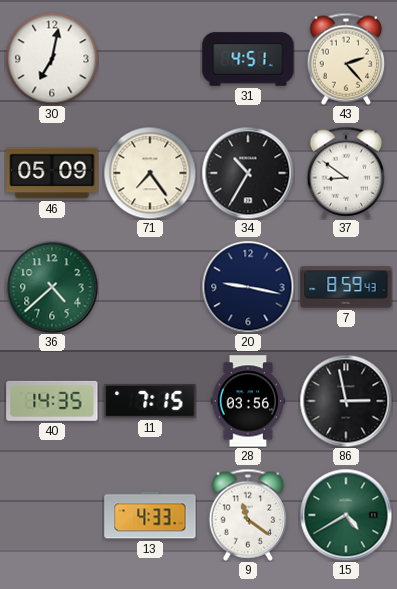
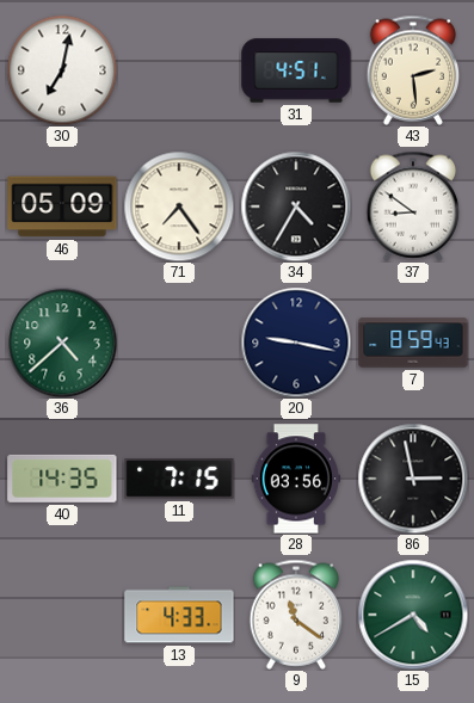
43: 2:23 -> 2:29
34: 10:35 -> 4:35
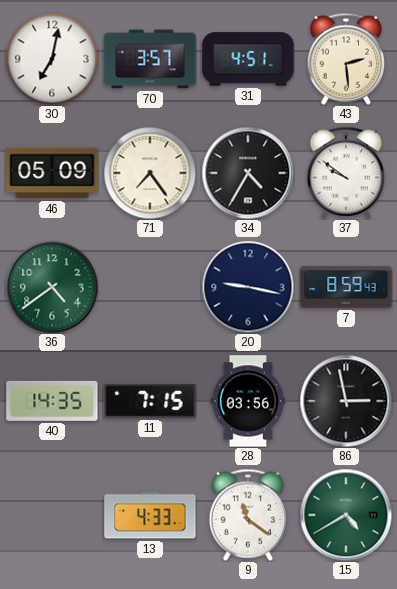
70: none -> 3:57
37: 8:51 -> 9:51
36: 4:38 -> 4:39
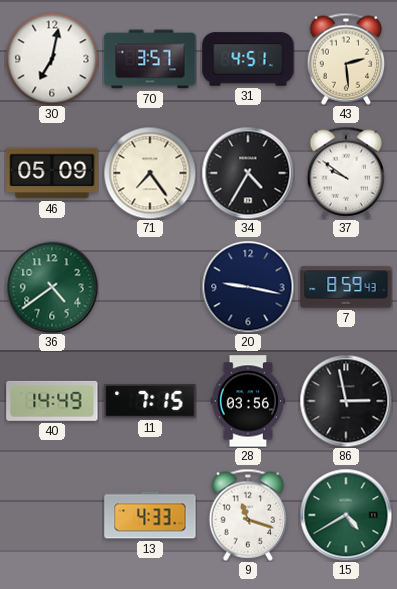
40: 14:35 -> 14:49
9: 11:21 -> 11:18
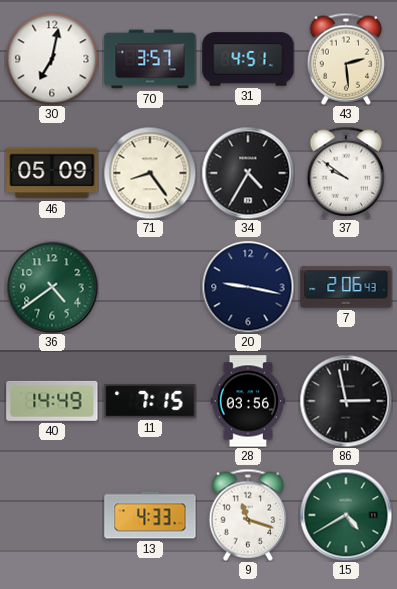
71: 7:24 -> 8:24
7: 8:59 -> 2:06
